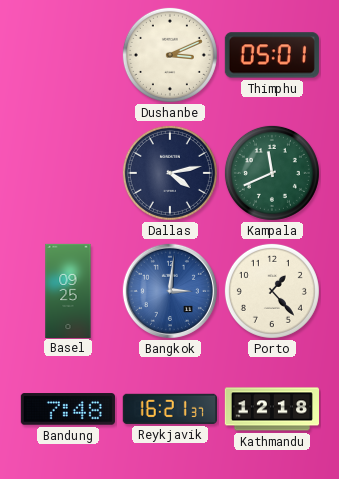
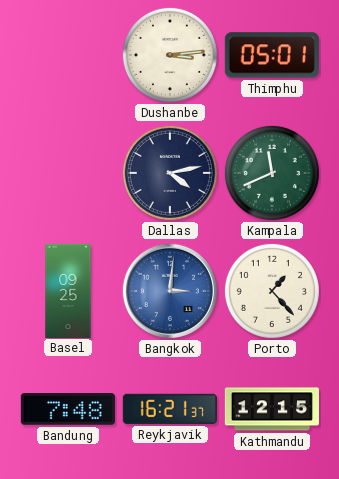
Dushanbe: 3:11 -> 3:14
Kathmandu: 12:18 -> 12:15
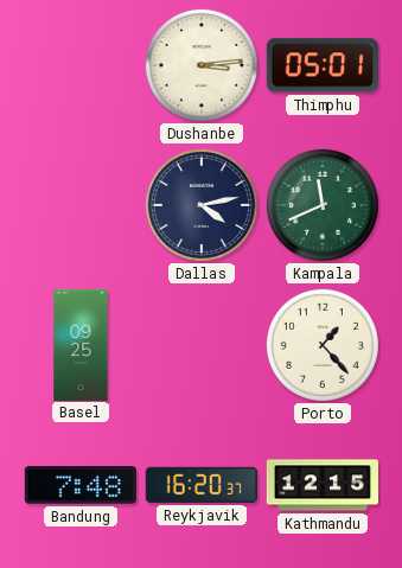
Bangkok: 3:01 -> none
Reykjavik: 16:21 -> 16:20
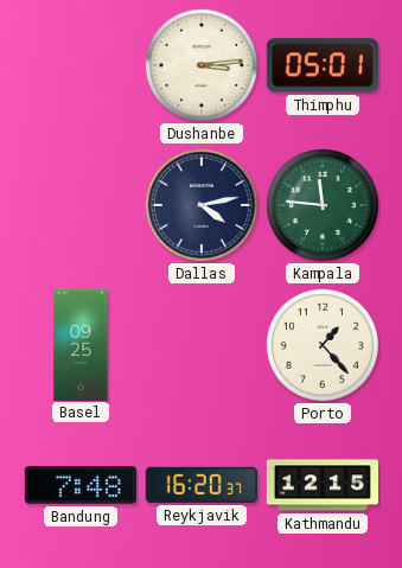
Kampala: 11:41 -> 11:46
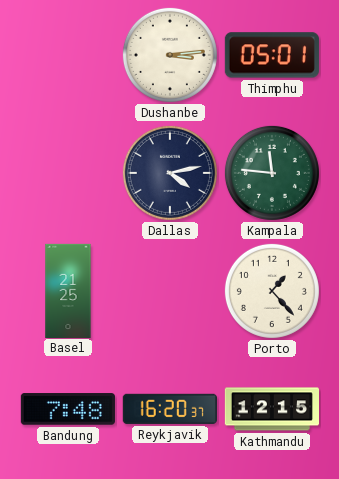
Basel: 09:25 -> 21:25
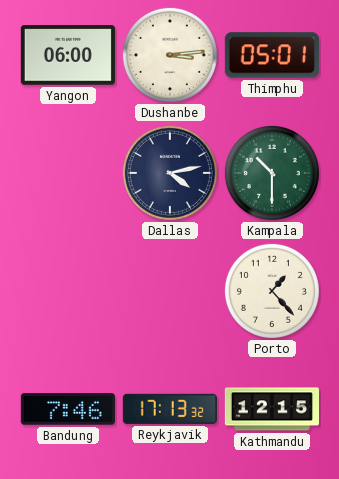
Yangon: none -> 06:00
Kampala: 11:46 -> 10:30
Basel: 21:25 -> none
Bandung: 7:48 -> 7:46
Reykjavik: 16:20 -> 17:13
